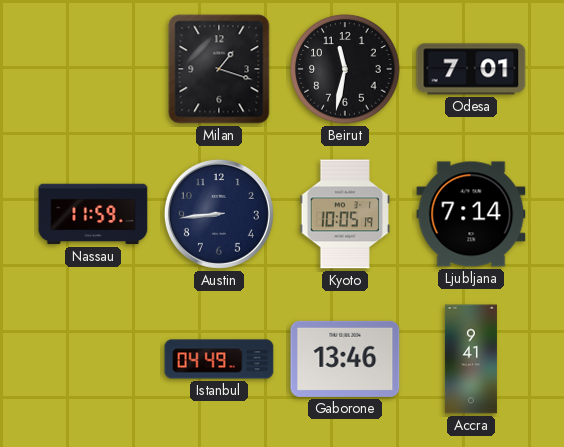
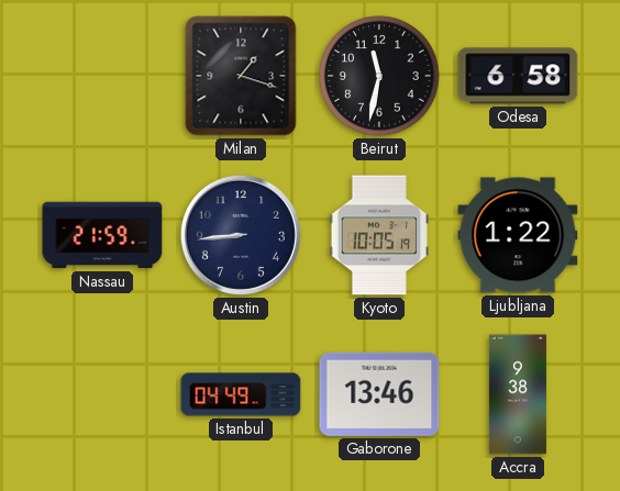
Odesa: 7:01 -> 6:58
Nassau: 11:59 -> 21:59
Ljubljana: 7:14 -> 1:22
Accra: 9:41 -> 9:38
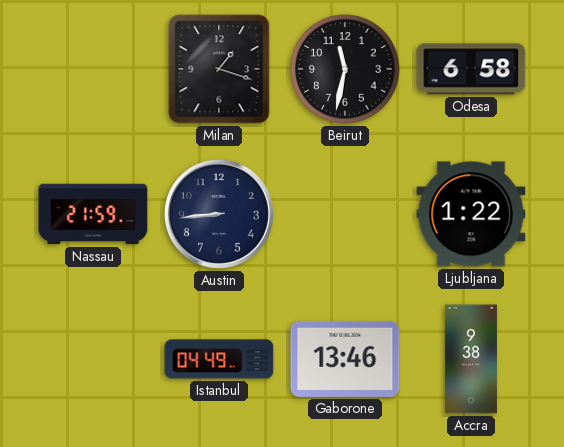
Kyoto: 10:05 -> none
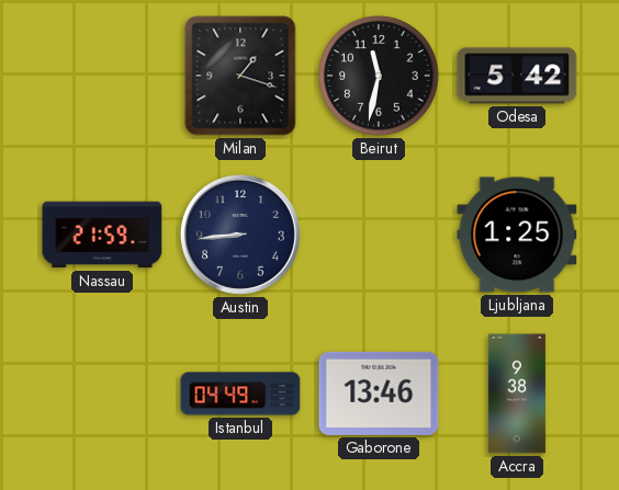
Odesa: 6:58 -> 5:42
Ljubljana: 1:22 -> 1:25
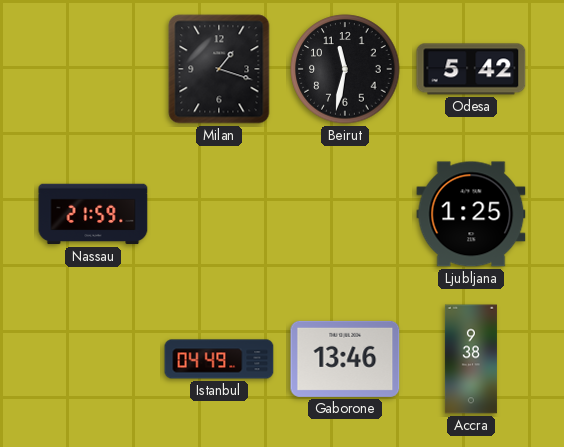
Austin: 8:44 -> none
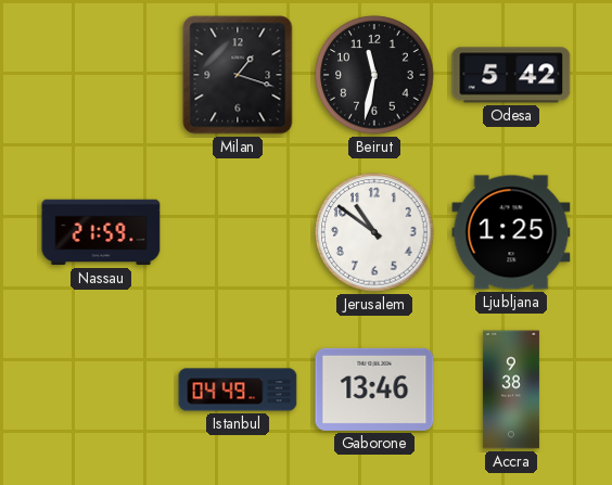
Jerusalem: none -> 10:51
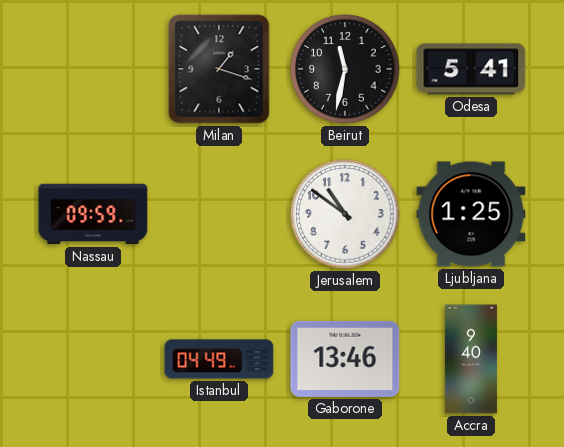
Odesa: 5:42 -> 5:41
Nassau: 21:59 -> 09:59
Accra: 9:38 -> 9:40
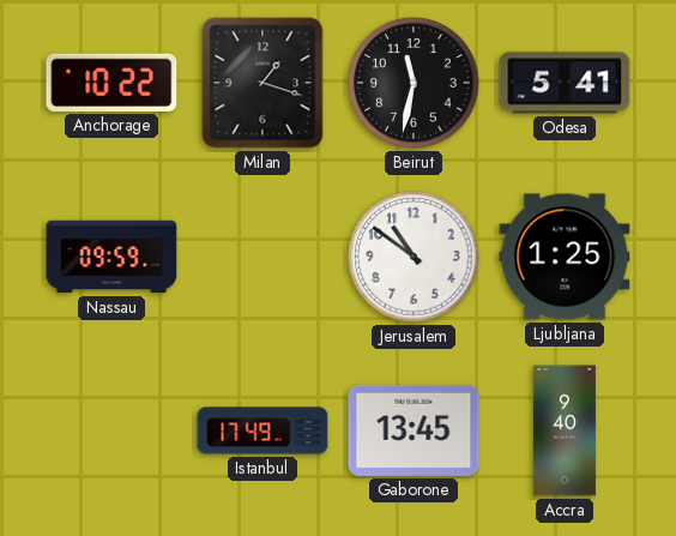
Anchorage: none -> 10:22
Istanbul: 04:49 -> 17:49
Gaborone: 13:46 -> 13:45
